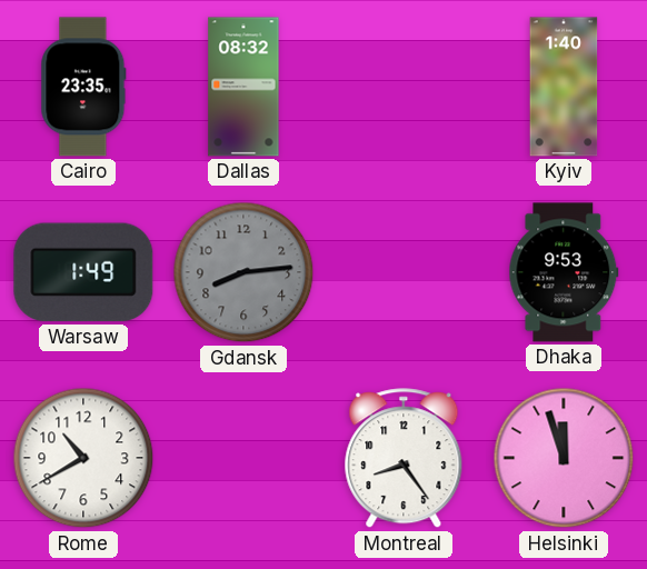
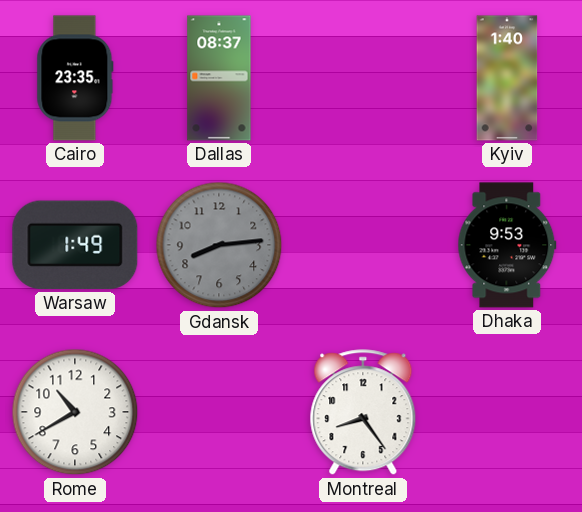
Dallas: 08:32 -> 08:37
Helsinki: 11:57 -> none
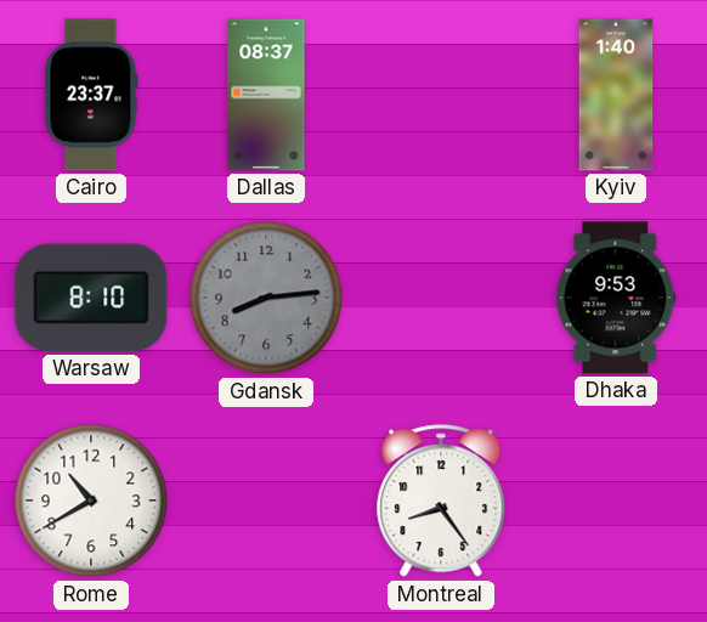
Cairo: 23:35 -> 23:37
Warsaw: 1:49 -> 8:10
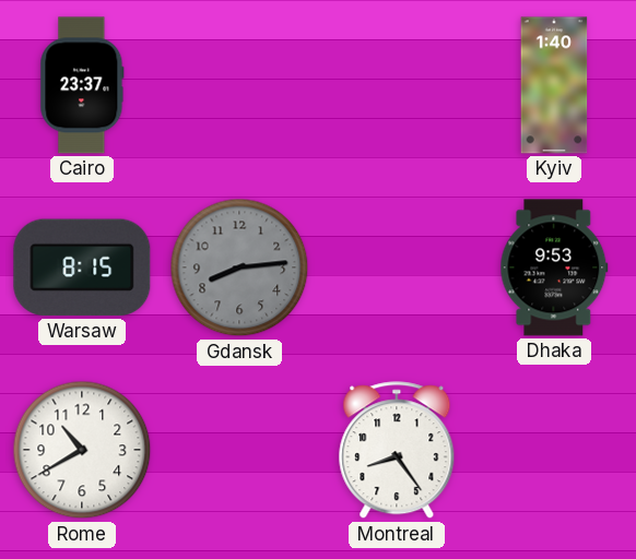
Dallas: 08:37 -> none
Warsaw: 8:10 -> 8:15
